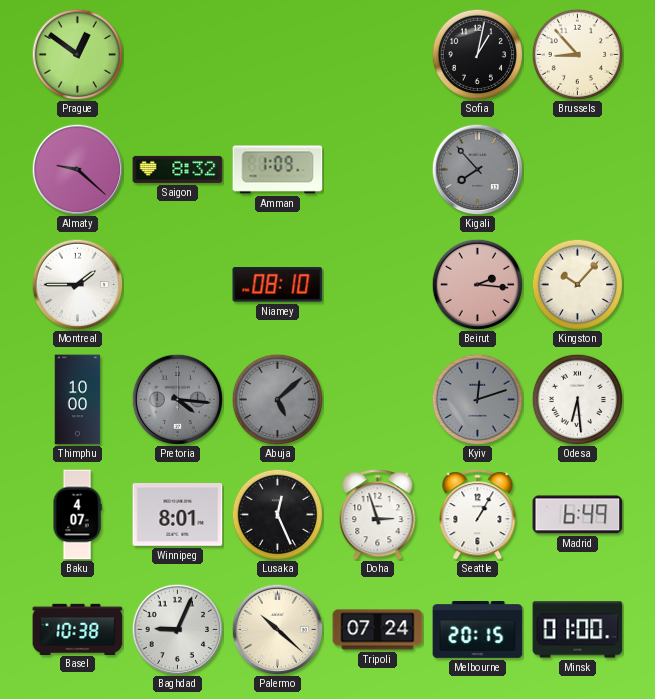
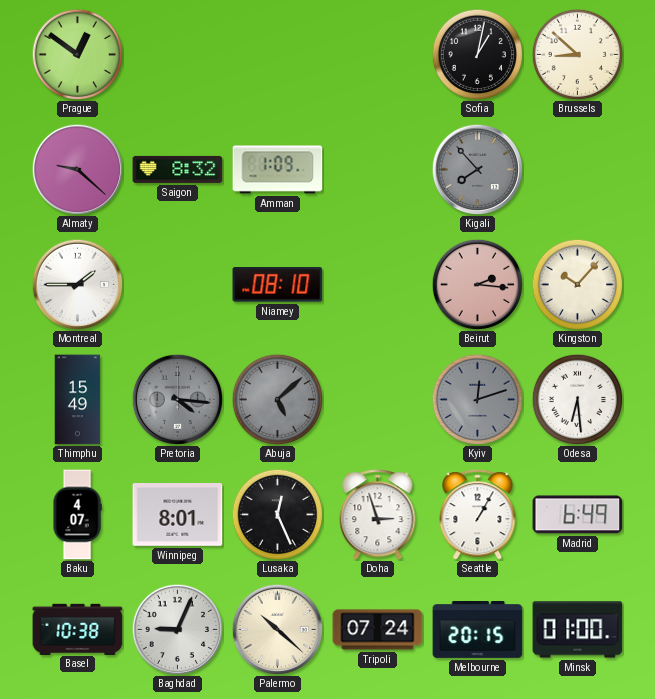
Brussels: 8:53 -> 8:52
Thimphu: 10:00 -> 15:49
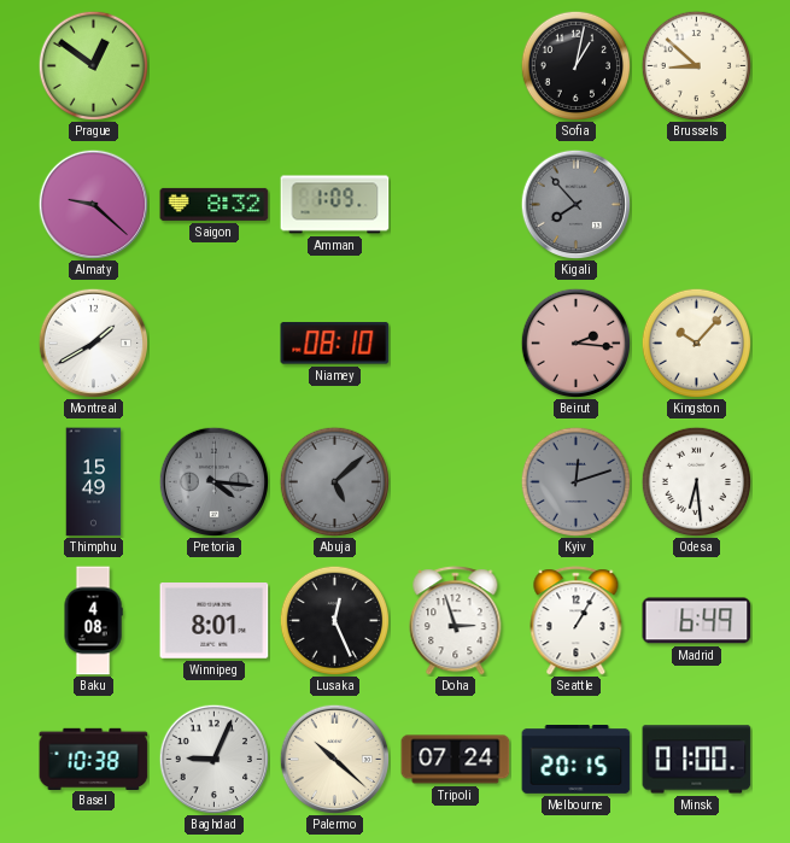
Montreal: 1:45 -> 1:40
Baku: 4:07 -> 4:08
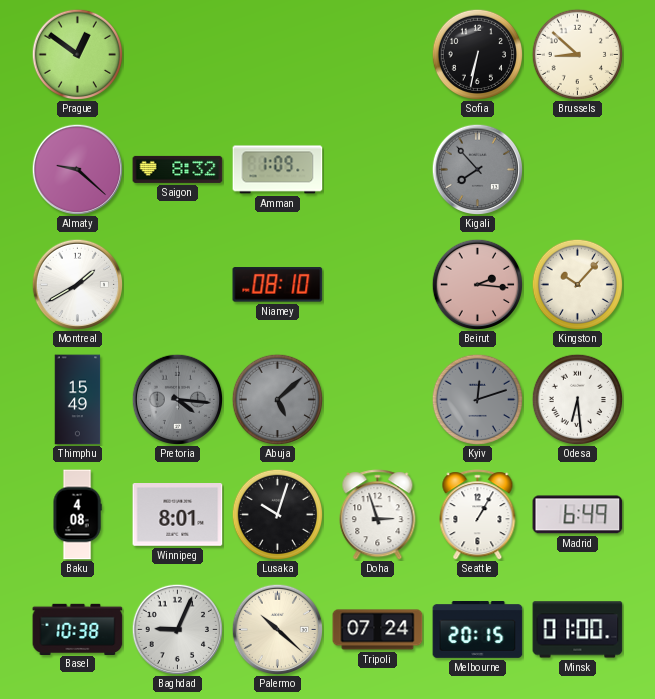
Sofia: 1:02 -> 6:32
Lusaka: 12:26 -> 10:03
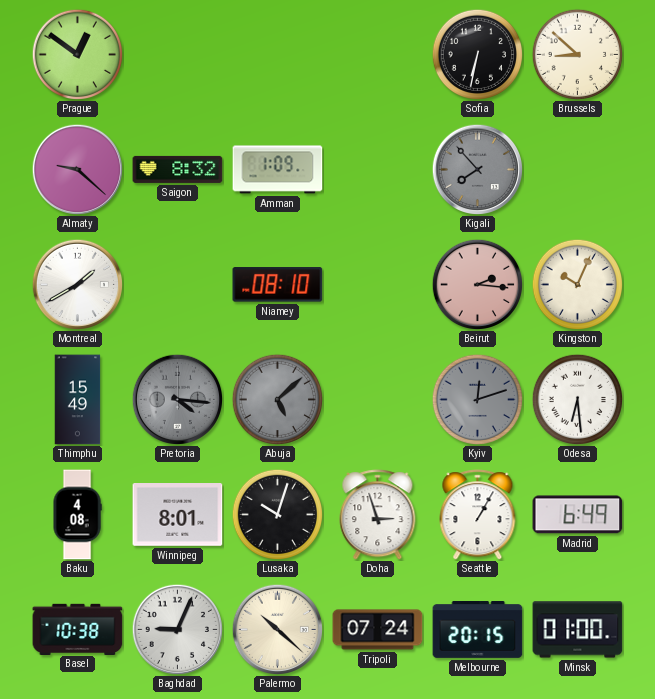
Kingston: 10:07 -> 10:04
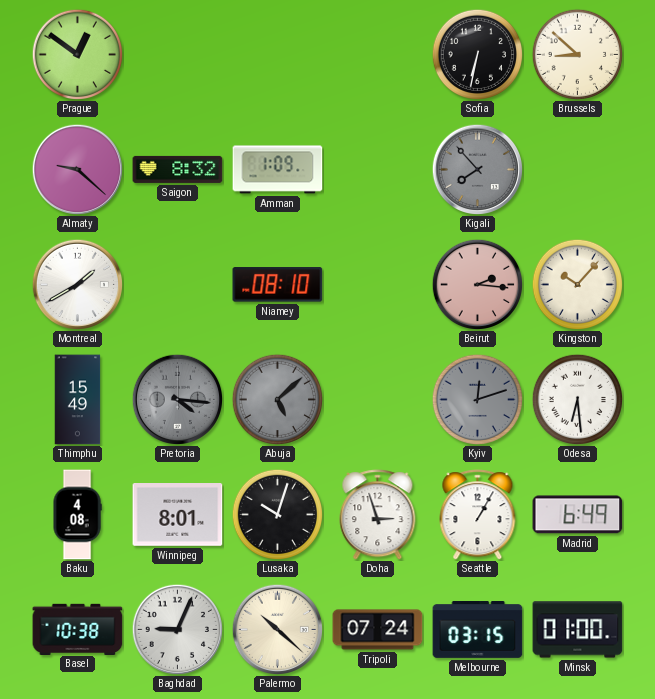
Kingston: 10:04 -> 10:07
Melbourne: 20:15 -> 03:15
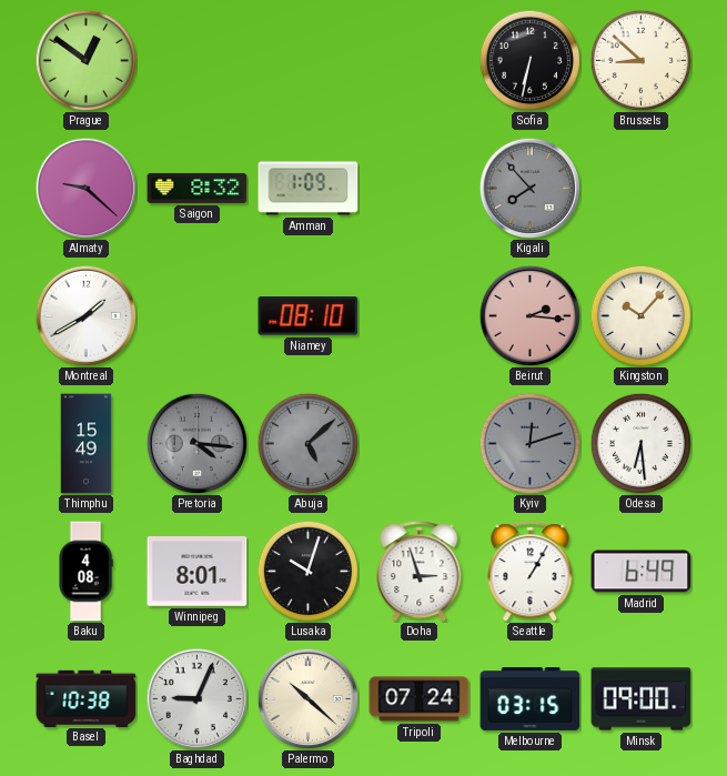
Minsk: 01:00 -> 09:00
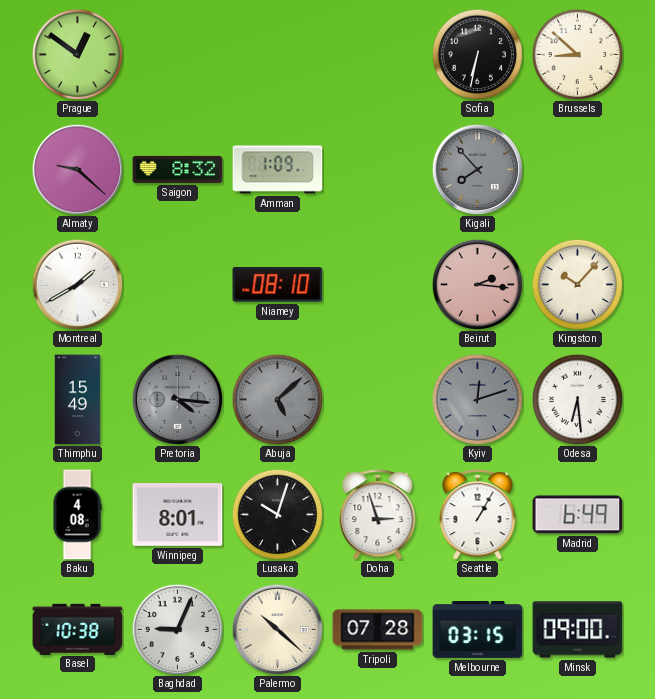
Tripoli: 07:24 -> 07:28
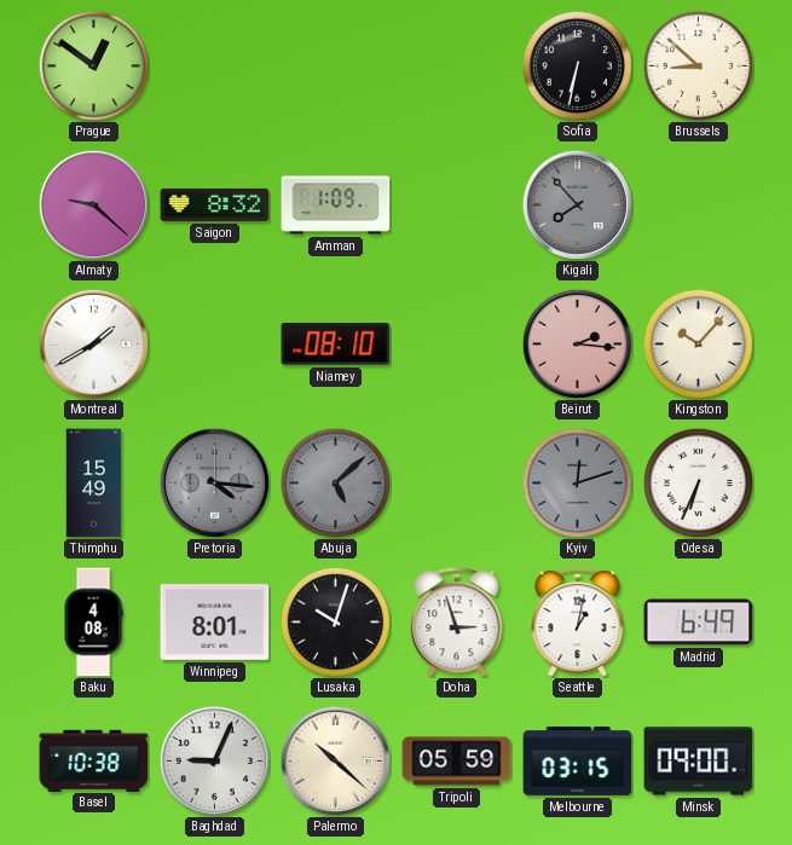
Odesa: 6:29 -> 6:34
Seattle: 1:05 -> 1:02
Tripoli: 07:28 -> 05:59
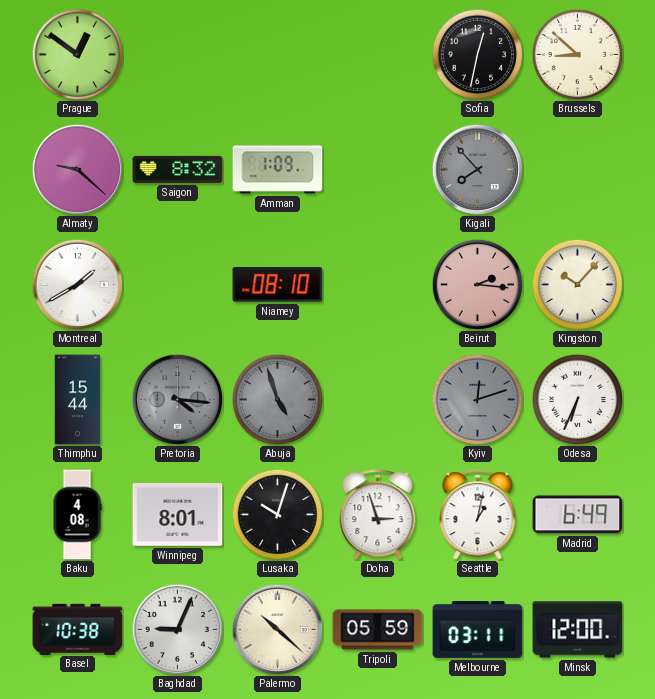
Sofia: 6:32 -> 12:32
Thimphu: 15:49 -> 15:44
Abuja: 5:08 -> 4:57
Melbourne: 03:15 -> 03:11
Minsk: 09:00 -> 12:00
